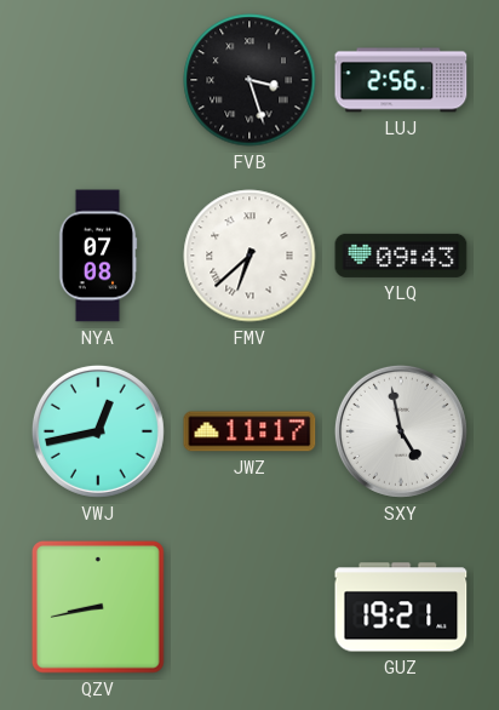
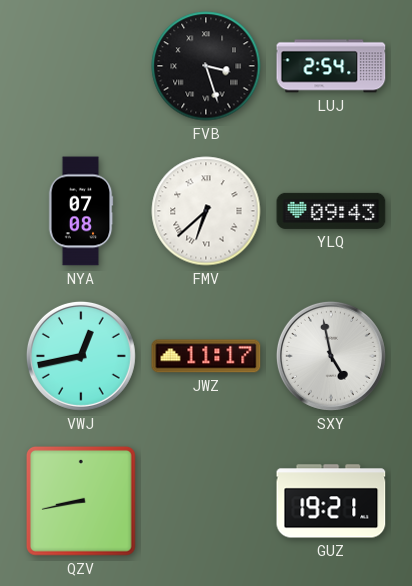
LUJ: 2:56 -> 2:54
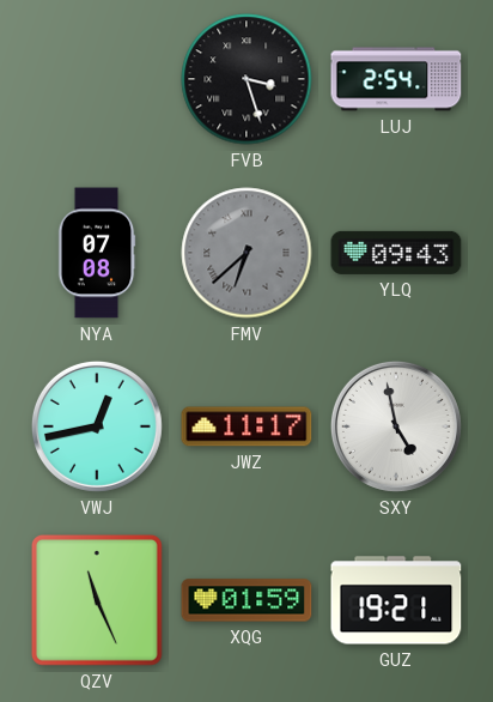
FMV dial: white -> grey
QZV: 8:43 -> 11:26
XQG: none -> 01:59
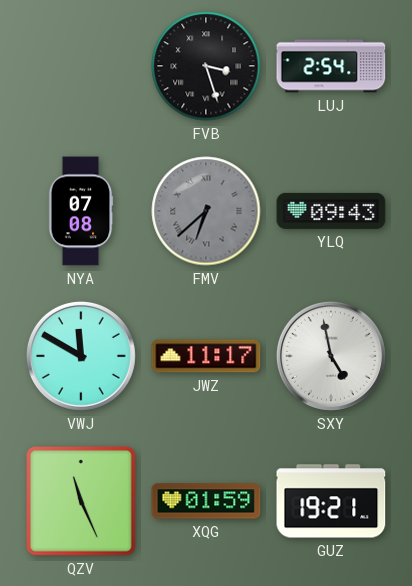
VWJ: 12:43 -> 11:50
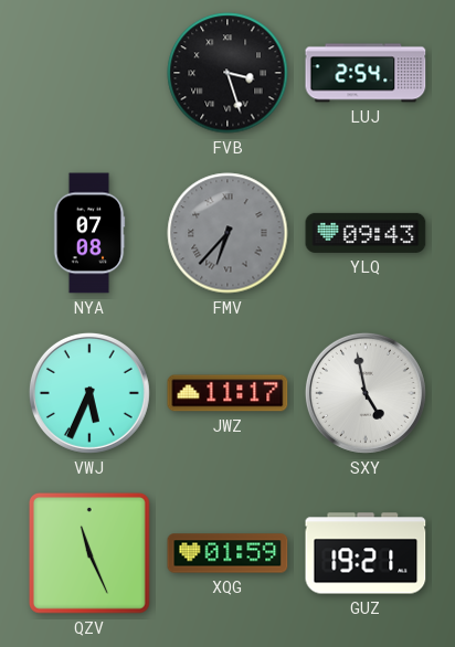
FMV: 6:38 -> 6:37
VWJ: 11:50 -> 5:34
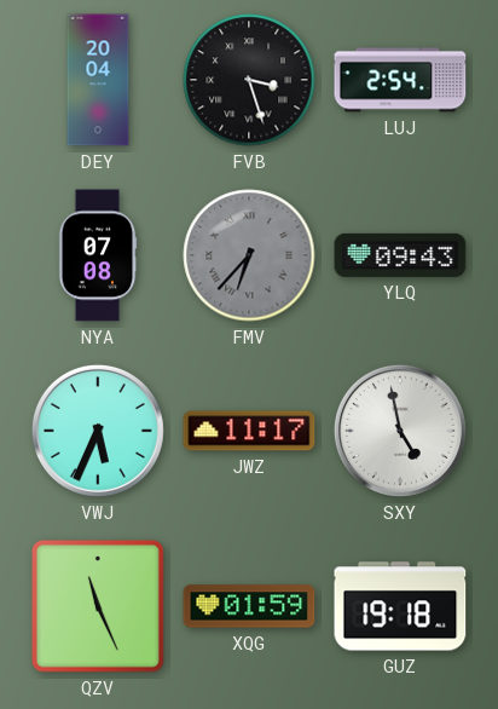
DEY: none -> 20:04
GUZ: 19:21 -> 19:18
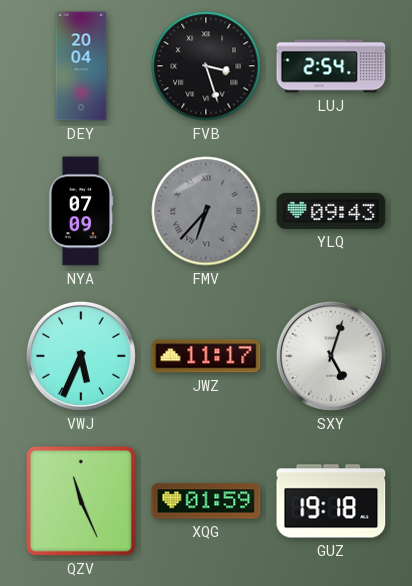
NYA: 07:08 -> 07:09
SXY: 4:58 -> 5:03
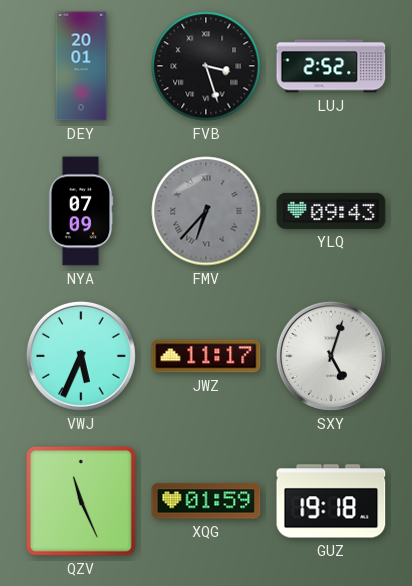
DEY: 20:04 -> 20:01
LUJ: 2:54 -> 2:52
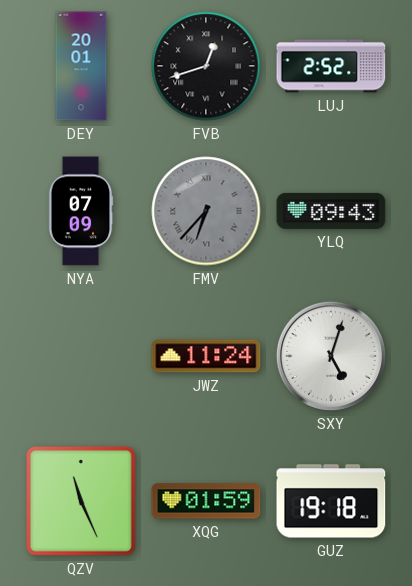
FVB: 3:27 -> 12:42
VWJ: 5:34 -> none
JWZ: 11:17 -> 11:24
